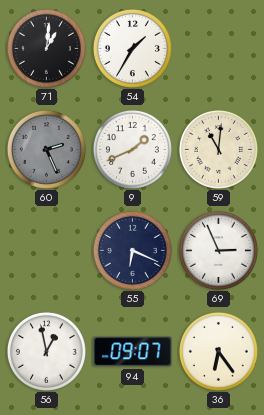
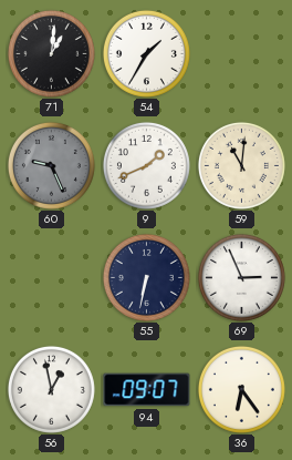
60: 2:26 -> 9:26
55: 6:19 -> 6:32
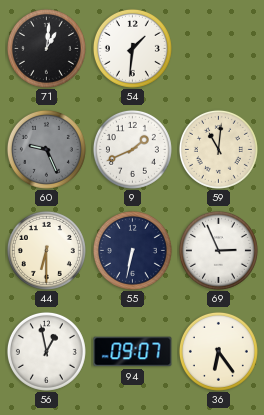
54: 1:35 -> 1:31
44: none -> 6:30
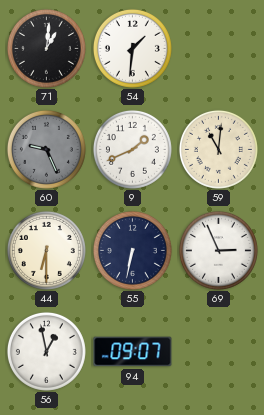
36: 6:24 -> none
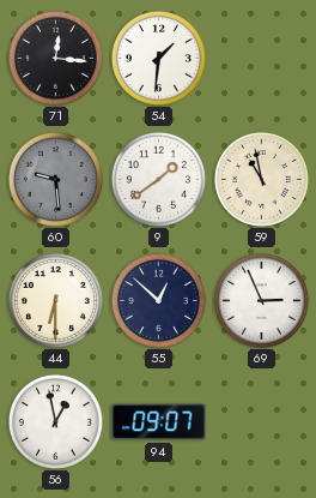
71: 1:01 -> 12:16
60: 9:26 -> 9:29
9: 1:41 -> 1:39
59: 11:01 -> 10:58
55: 6:32 -> 12:52
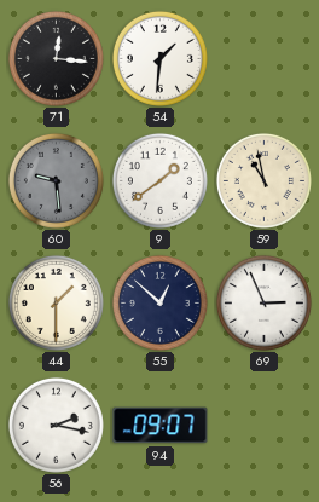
44: 6:30 -> 1:30
56: 12:58 -> 2:17
